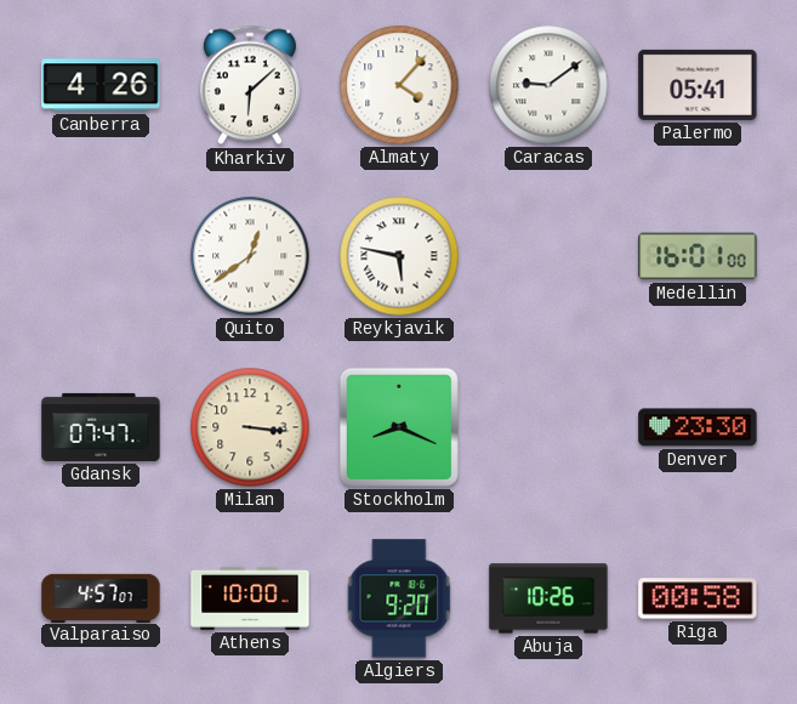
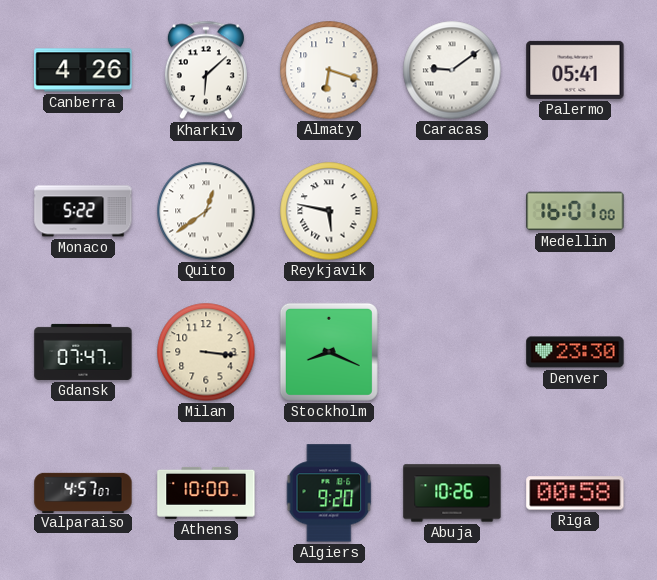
Almaty: 4:07 -> 6:18
Monaco: none -> 5:22
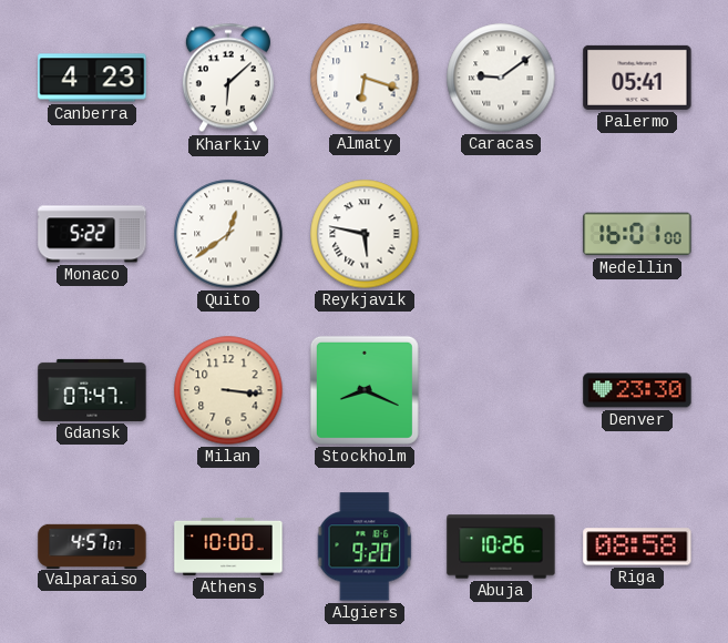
Canberra: 4:26 -> 4:23
Riga: 00:58 -> 08:58
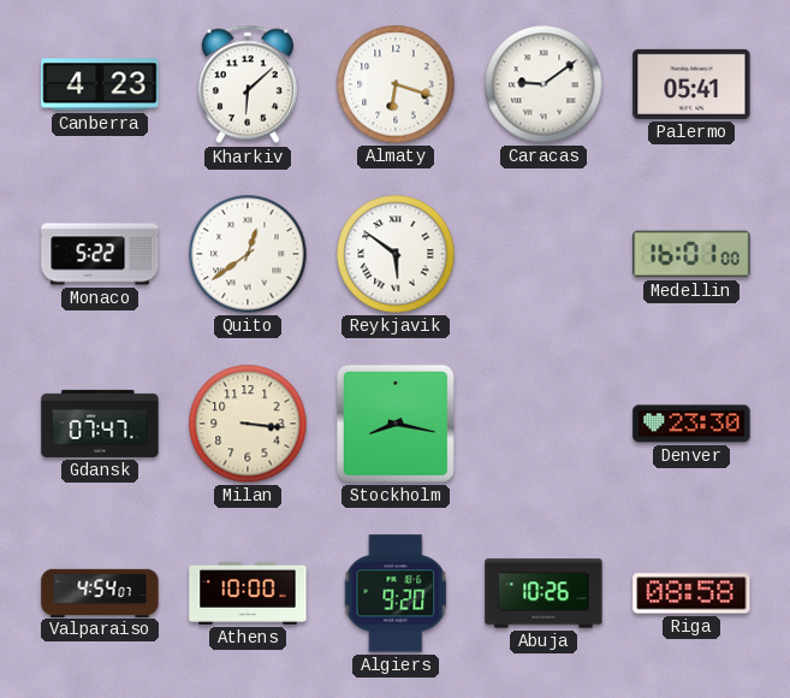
Reykjavik: 5:47 -> 5:51
Stockholm: 8:19 -> 8:17
Valparaiso: 4:57 -> 4:54
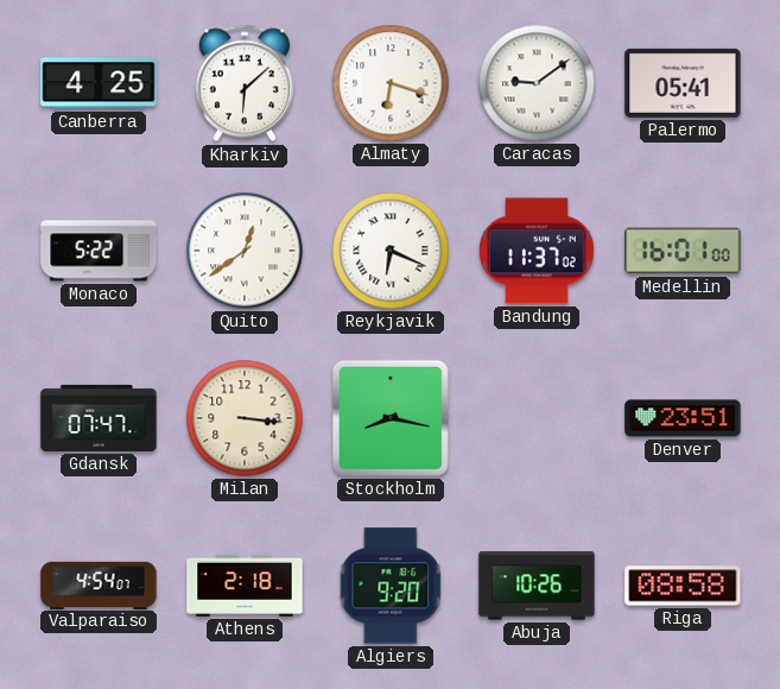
Canberra: 4:23 -> 4:25
Reykjavik: 5:51 -> 6:19
Bandung: none -> 11:37
Denver: 23:30 -> 23:51
Athens: 10:00 -> 2:18
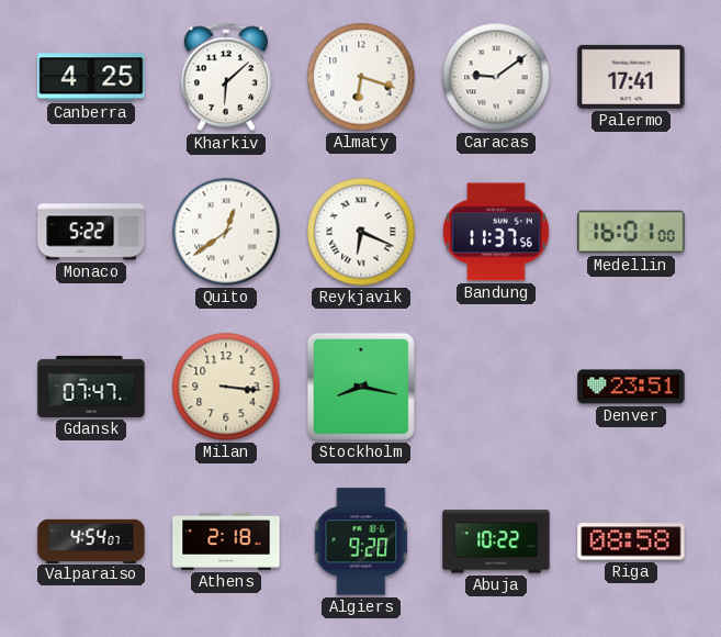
Palermo: 05:41 -> 17:41
Bandung: 11:37:02 -> 11:37:56
Abuja: 10:26 -> 10:22
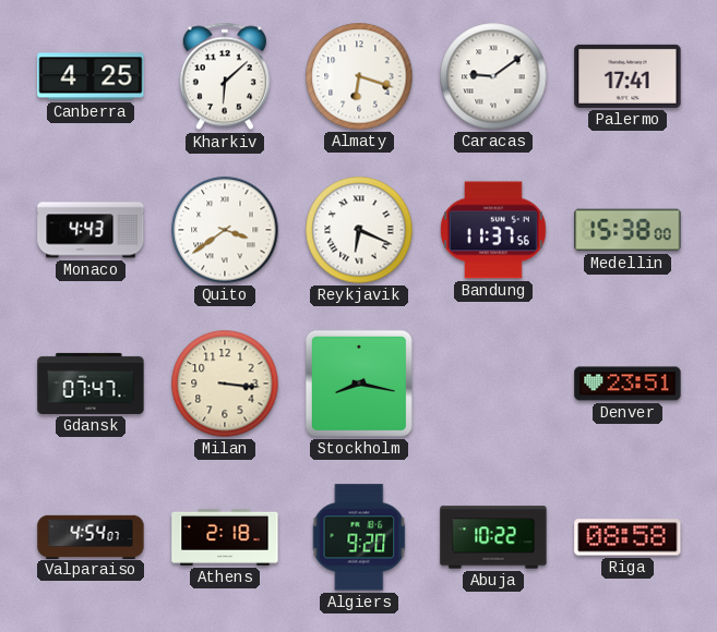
Monaco: 5:22 -> 4:43
Quito: 12:39 -> 3:39
Medellin: 16:01 -> 15:38
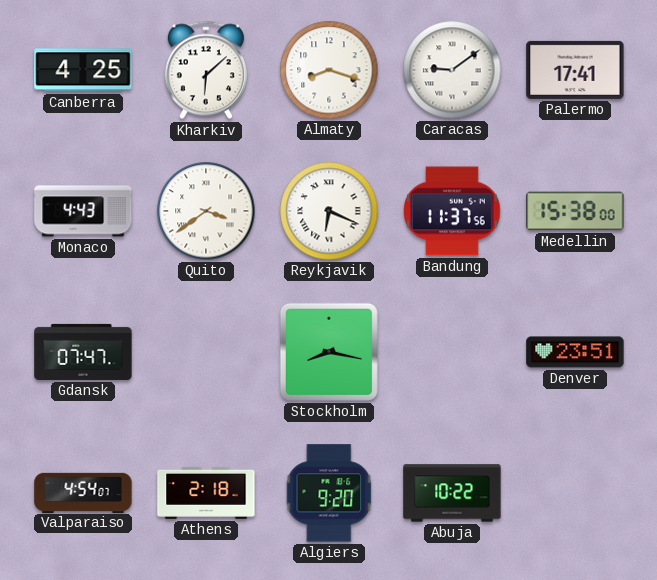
Almaty: 6:18 -> 8:18
Milan: 3:16 -> none
Riga: 08:58 -> none
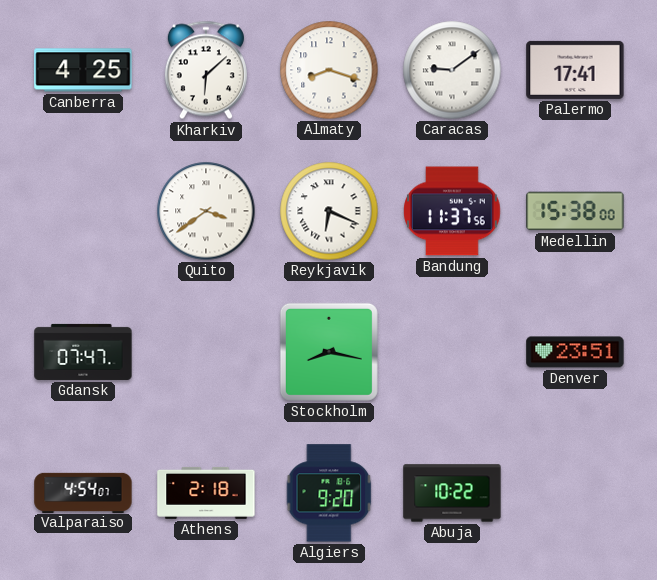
Monaco: 4:43 -> none
